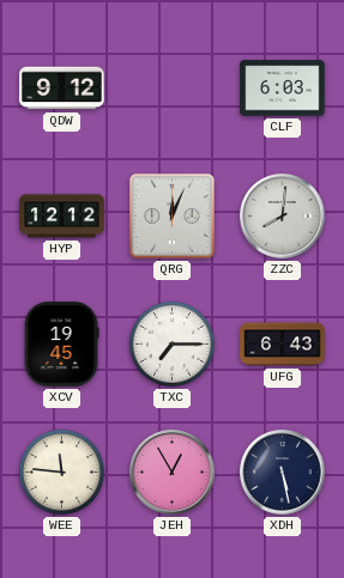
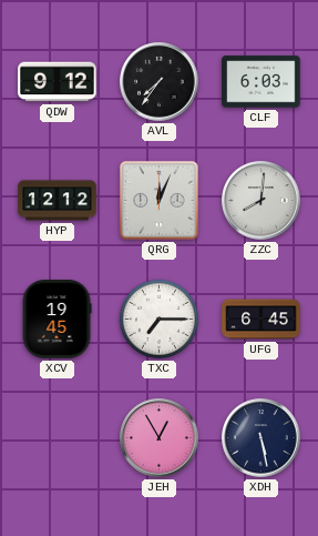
AVL: none -> 7:36
UFG: 6:43 -> 6:45
WEE: 11:46 -> none
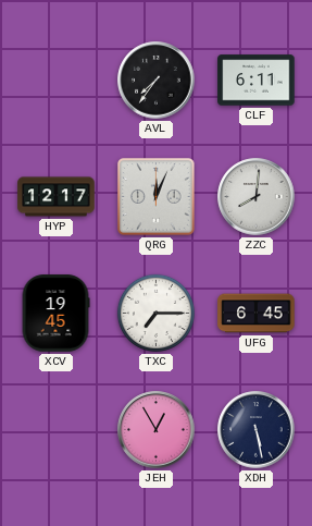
QDW: 9:12 -> none
CLF: 6:03 -> 6:11
HYP: 12:12 -> 12:17
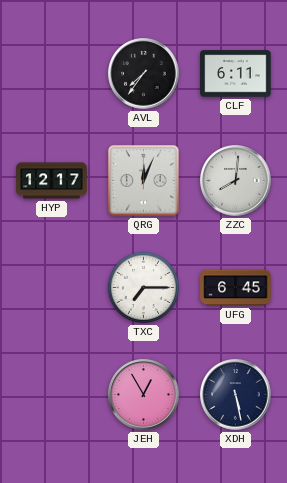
XCV: 19:45 -> none
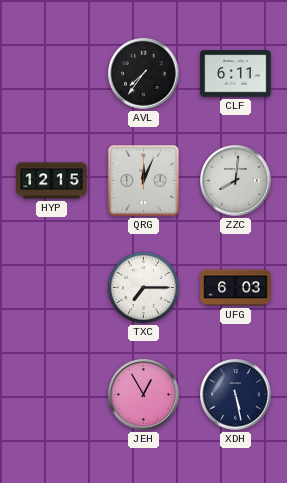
HYP: 12:17 -> 12:15
UFG: 6:45 -> 6:03
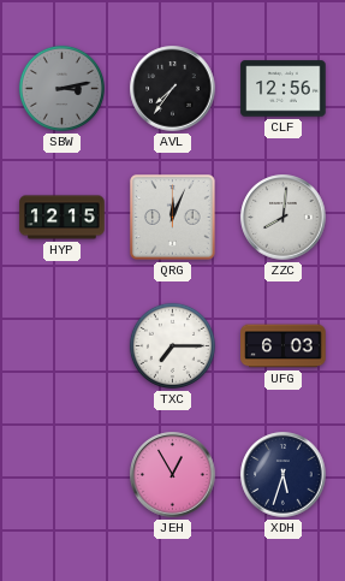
SBW: none -> 3:13
CLF: 6:11 -> 12:56
XDH: 5:28 -> 5:33
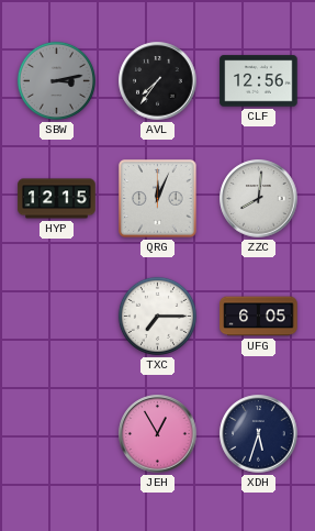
UFG: 6:03 -> 6:05
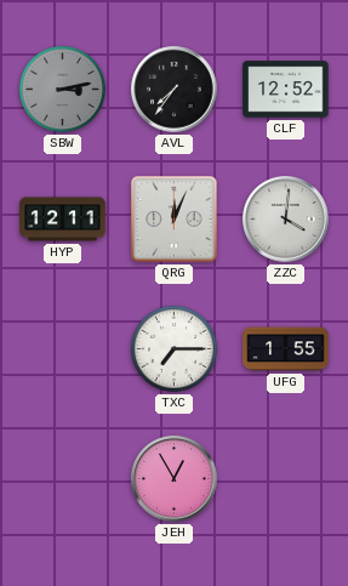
CLF: 12:56 -> 12:52
HYP: 12:15 -> 12:11
ZZC: 8:01 -> 4:01
UFG: 6:05 -> 1:55
XDH: 5:33 -> none
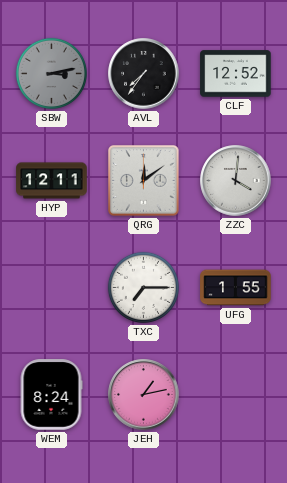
QRG: 12:04 -> 12:09
WEM: none -> 8:24
JEH: 12:55 -> 1:13
